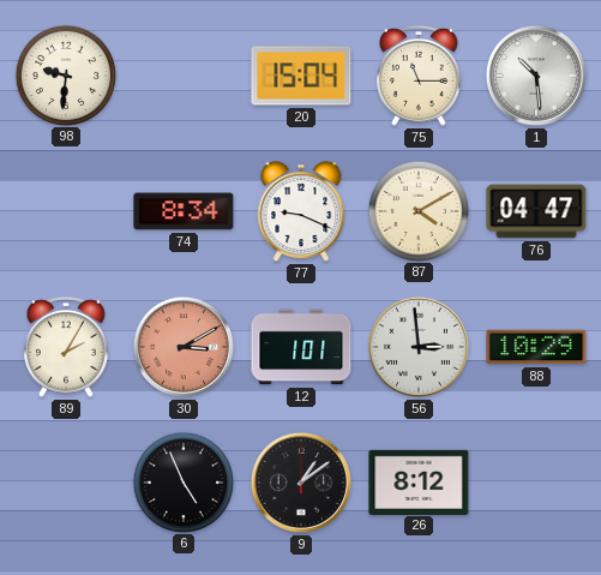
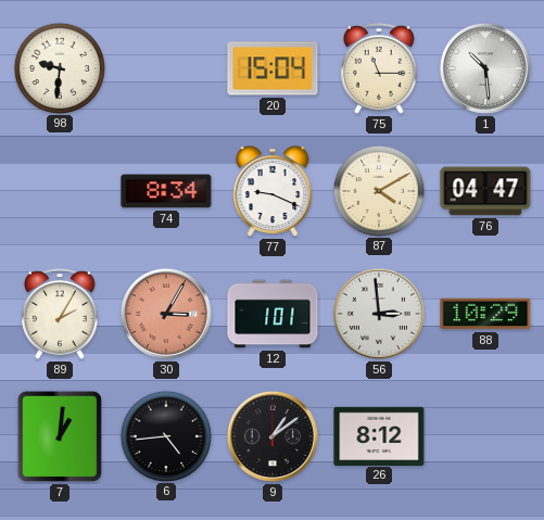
30: 3:10 -> 3:05
7: none -> 1:01
6: 4:56 -> 4:44
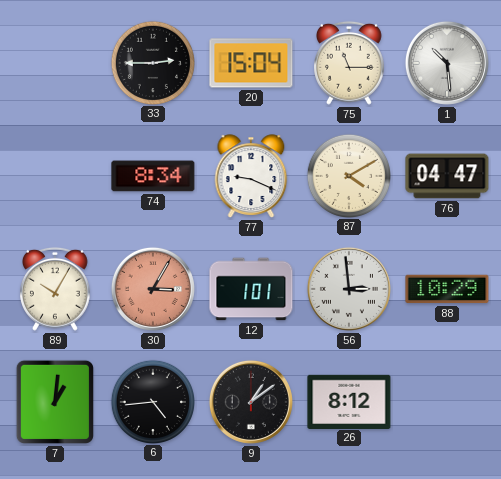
98: 9:31 -> none
33: none -> 2:45
89: 2:05 -> 10:05
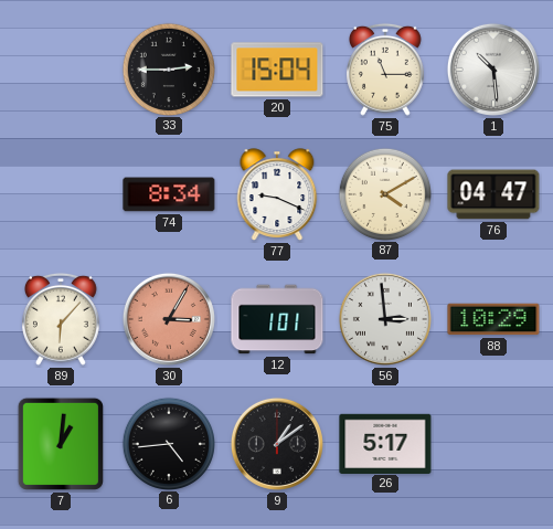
89: 10:05 -> 6:07
26: 8:12 -> 5:17
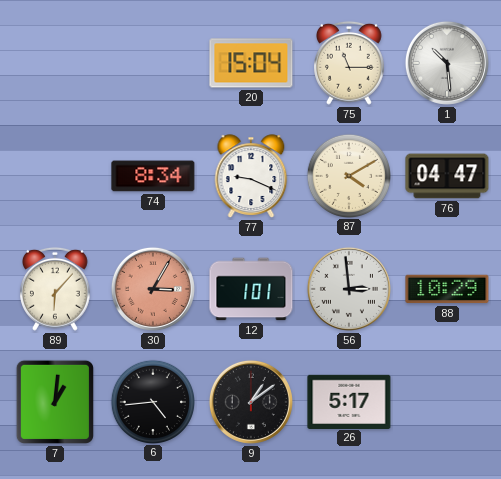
33: 2:45 -> none
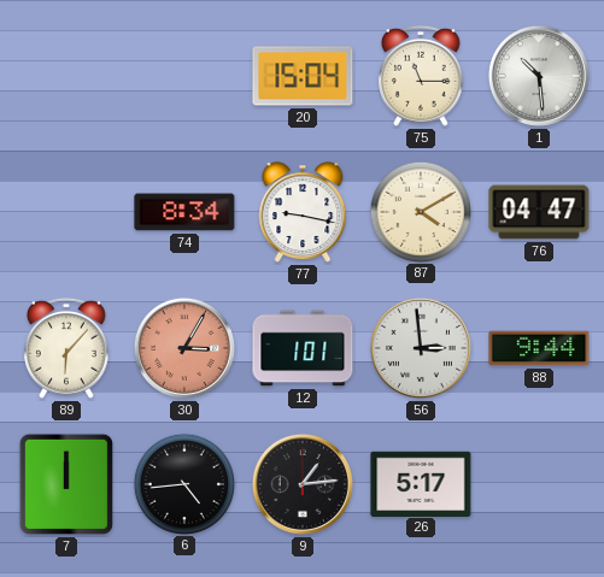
77: 9:19 -> 9:17
88: 10:29 -> 9:44
7: 1:01 -> 12:00
9: 1:09 -> 1:14
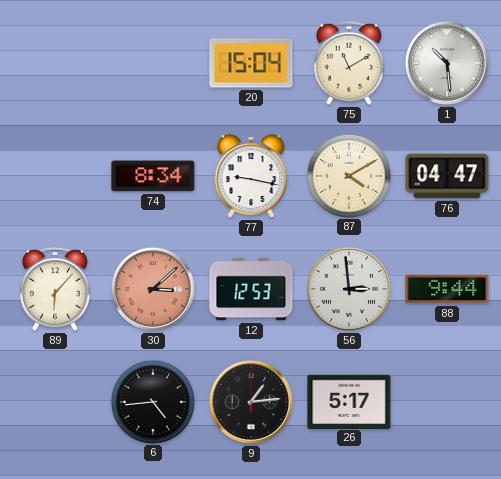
75: 11:15 -> 11:10
30: 3:05 -> 3:08
12: 1:01 -> 12:53
7: 12:00 -> none
